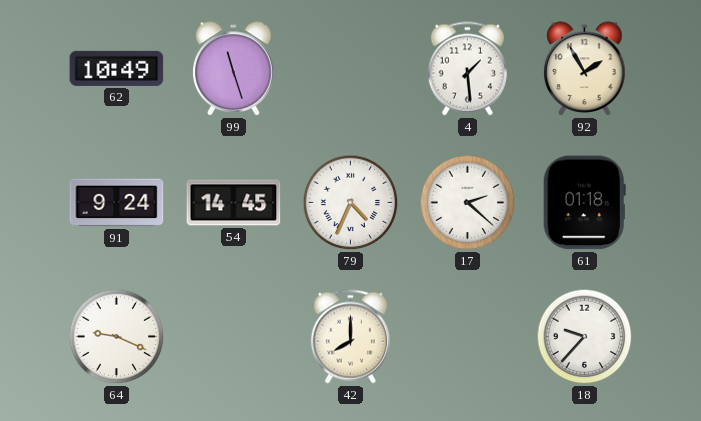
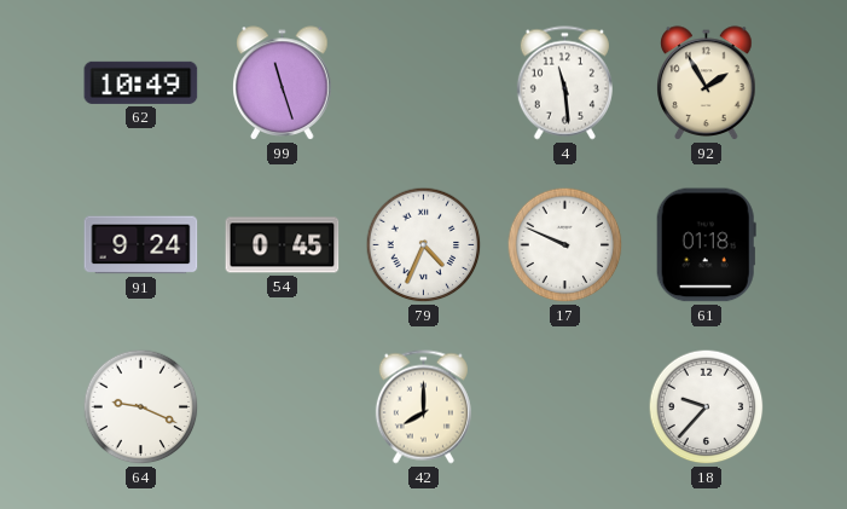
4: 1:29 -> 11:29
54: 14:45 -> 0:45
17: 2:22 -> 9:49
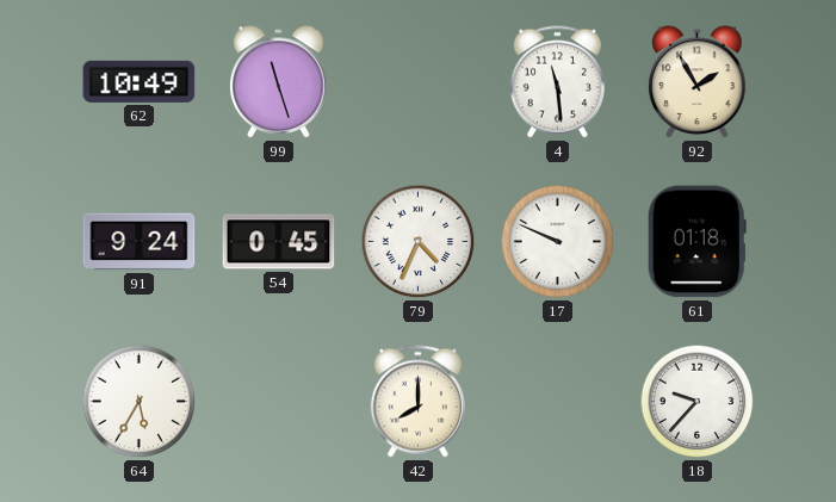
64: 9:19 -> 5:35
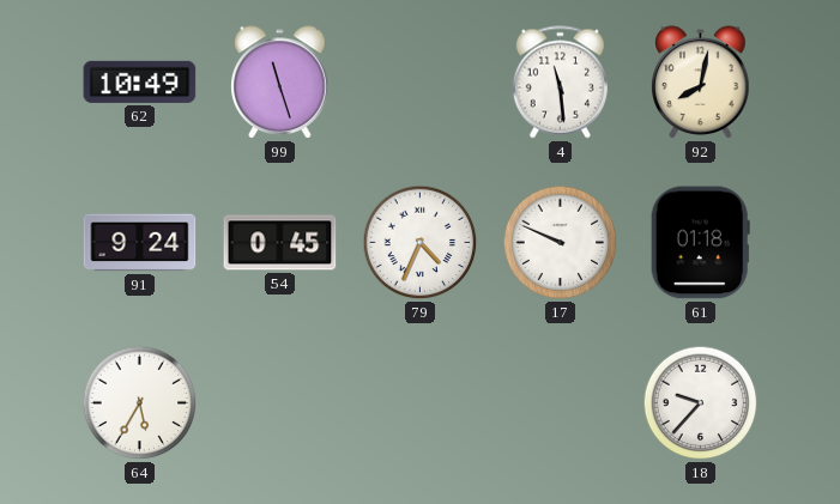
92: 1:55 -> 8:02
42: 8:00 -> none
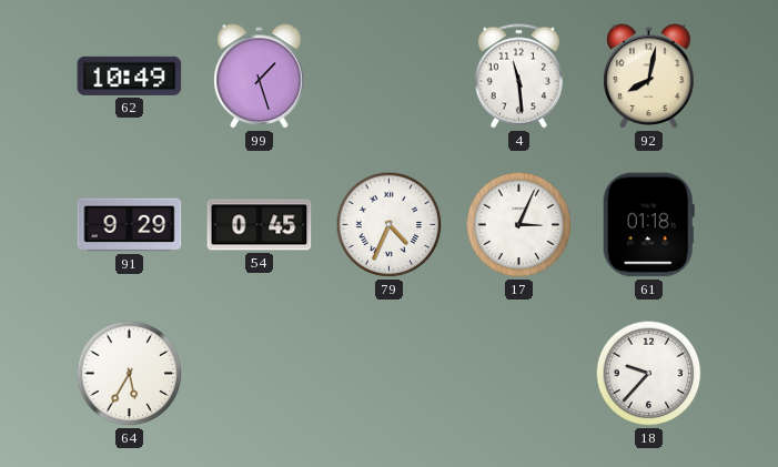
99: 11:27 -> 1:27
91: 9:24 -> 9:29
17: 9:49 -> 3:04
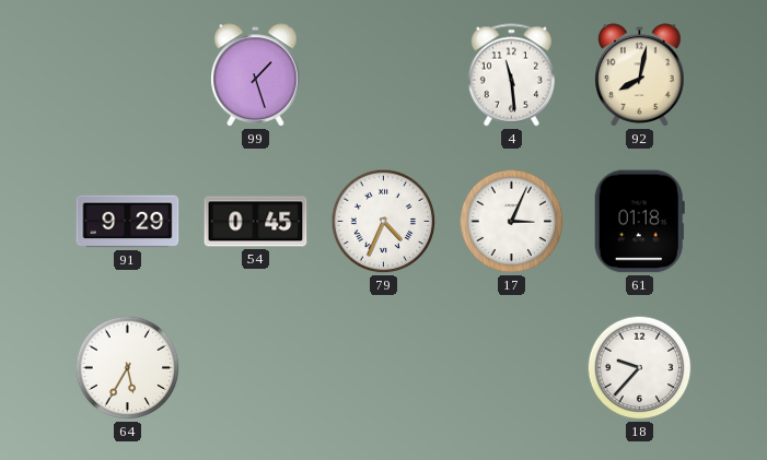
62: 10:49 -> none
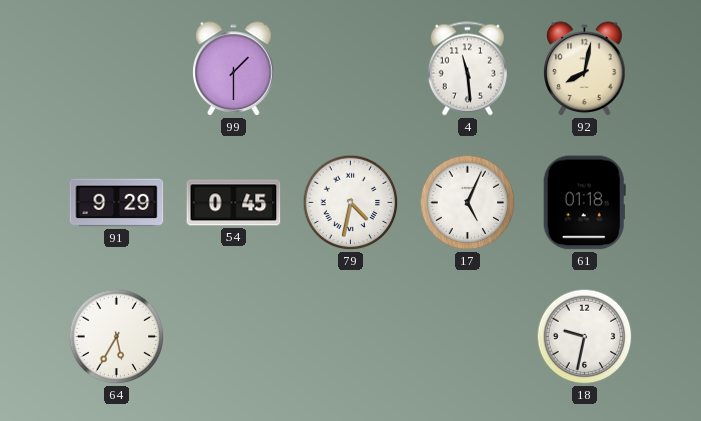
99: 1:27 -> 1:30
79: 4:34 -> 4:32
17: 3:04 -> 5:04
18: 9:37 -> 9:32
